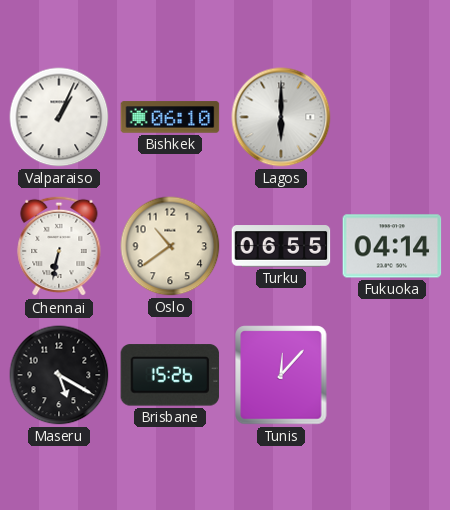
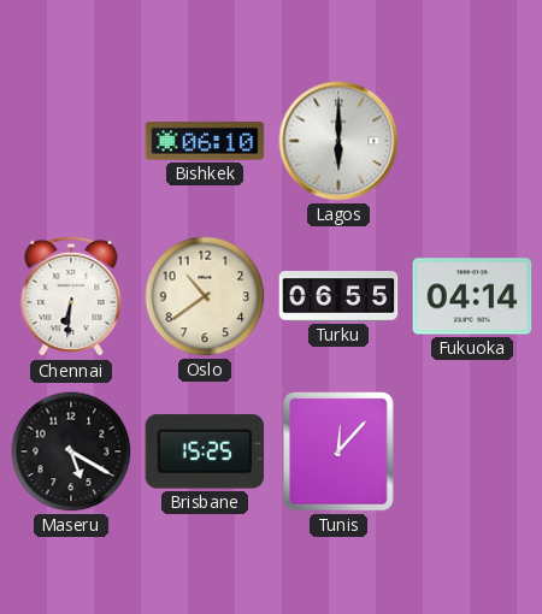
Valparaiso: 1:04 -> none
Chennai: 6:32 -> 6:31
Brisbane: 15:26 -> 15:25
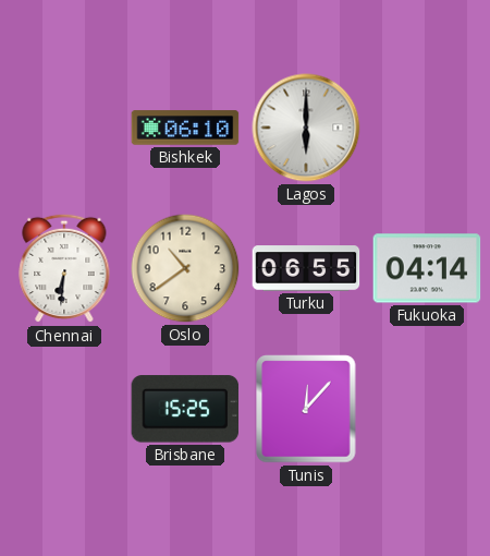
Maseru: 5:20 -> none
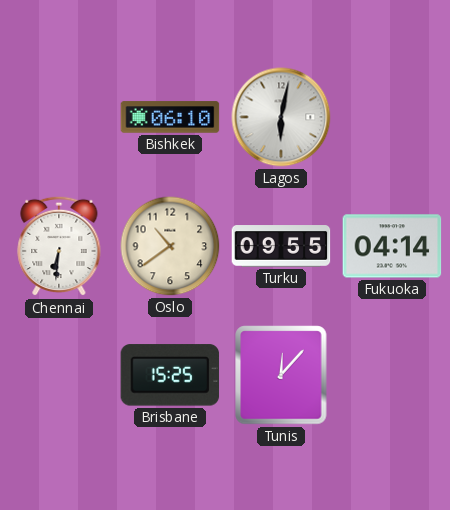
Lagos: 6:00 -> 6:02
Turku: 06:55 -> 09:55
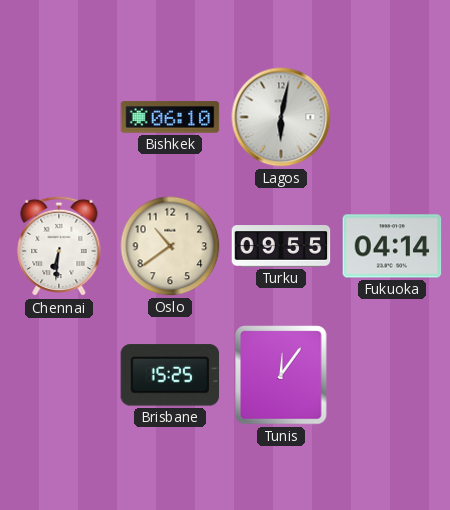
Tunis: 12:07 -> 12:06
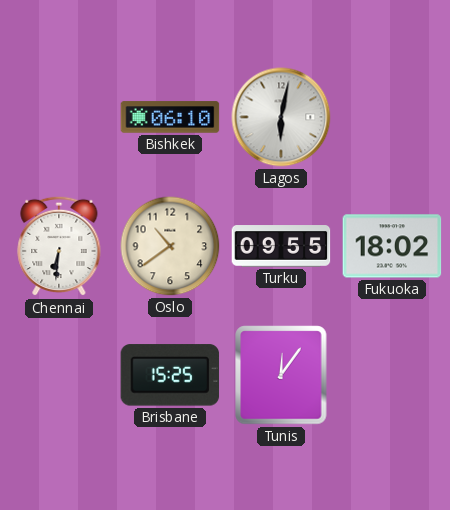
Fukuoka: 04:14 -> 18:02
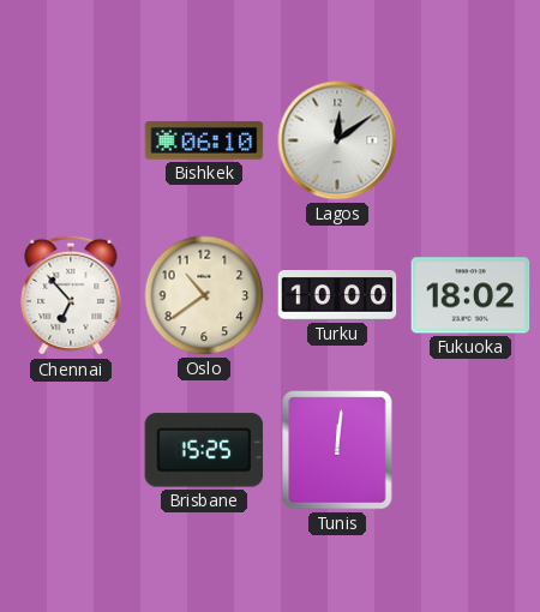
Lagos: 6:02 -> 12:09
Chennai: 6:31 -> 6:53
Turku: 09:55 -> 10:00
Tunis: 12:06 -> 12:01
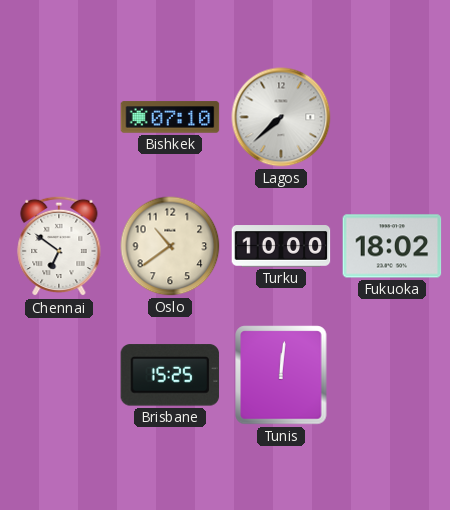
Bishkek: 06:10 -> 07:10
Lagos: 12:09 -> 7:38
Chennai: 6:53 -> 6:51
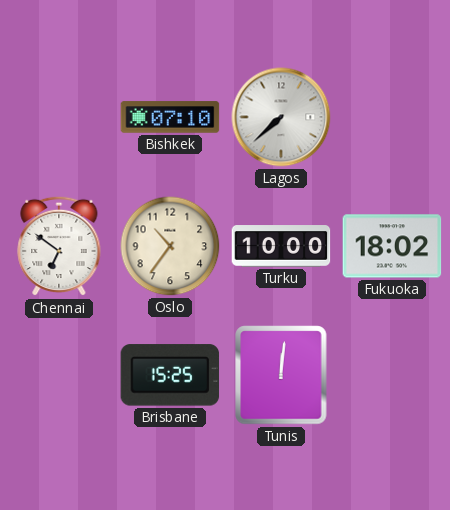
Oslo: 10:39 -> 10:36
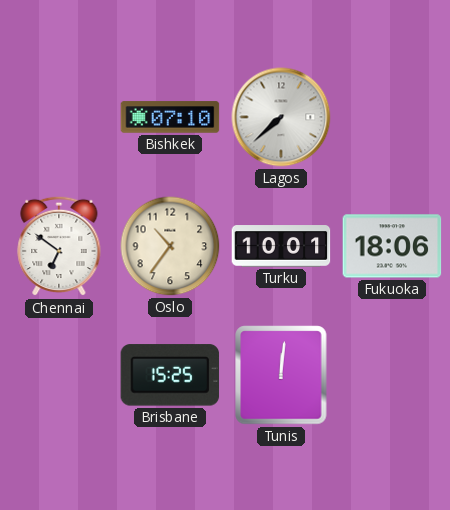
Turku: 10:00 -> 10:01
Fukuoka: 18:02 -> 18:06
